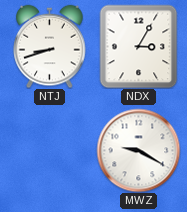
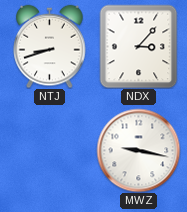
NDX: 3:05 -> 3:07
MWZ: 9:20 -> 9:17
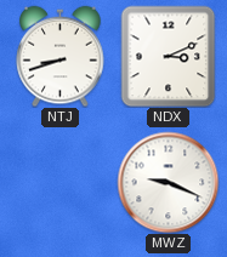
NDX: 3:07 -> 3:11
MWZ: 9:17 -> 9:19
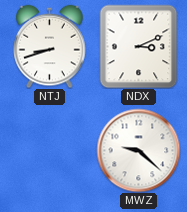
MWZ: 9:19 -> 9:22
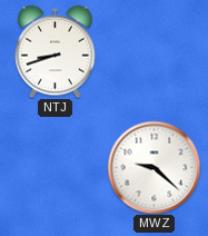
NDX: 3:11 -> none
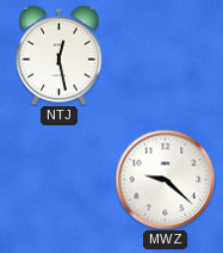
NTJ: 8:42 -> 12:28
